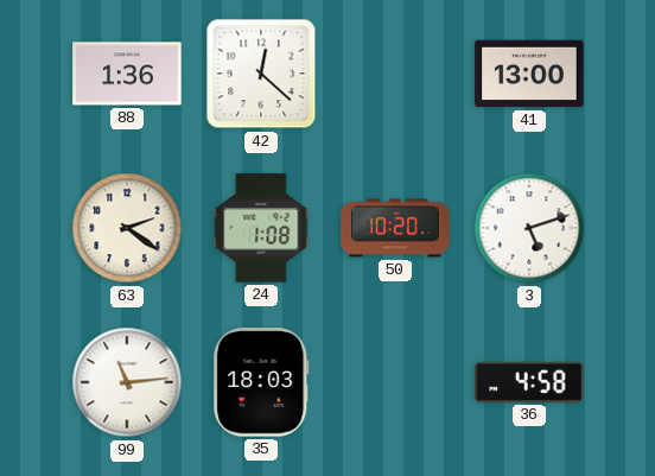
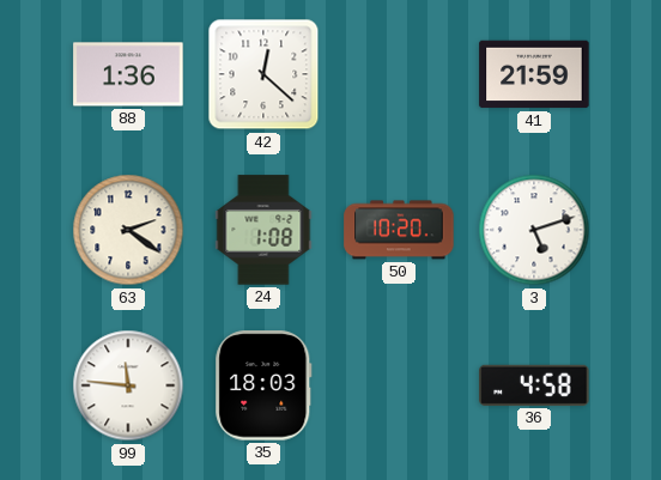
41: 13:00 -> 21:59
99: 11:14 -> 11:46
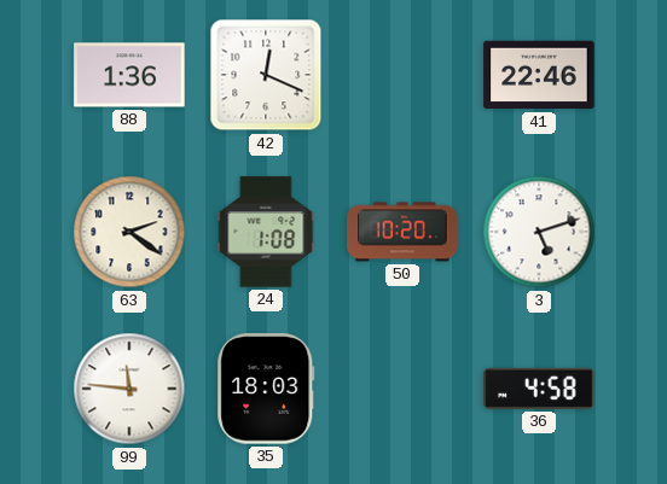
42: 12:22 -> 12:19
41: 21:59 -> 22:46
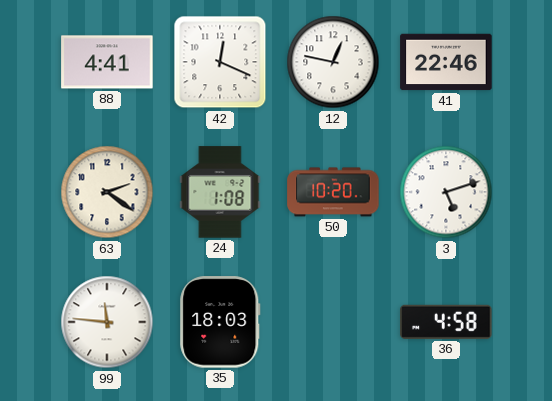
88: 1:36 -> 4:41
12: none -> 12:47
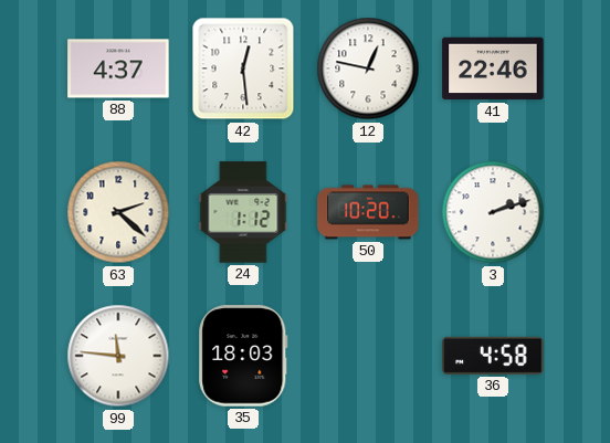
88: 4:41 -> 4:37
42: 12:19 -> 12:29
63: 2:21 -> 2:22
24: 1:08 -> 1:12
3: 5:12 -> 2:12
